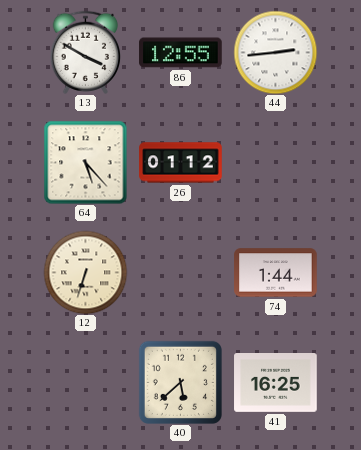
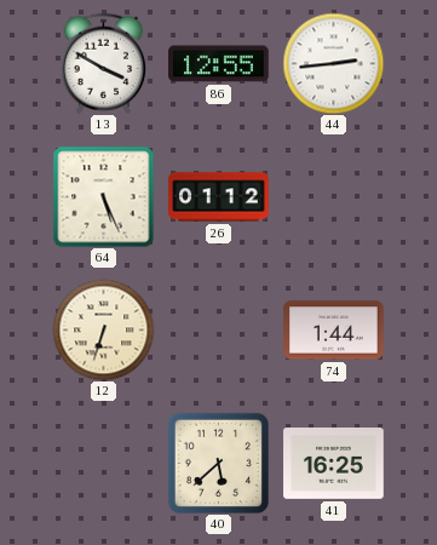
64: 5:23 -> 5:26
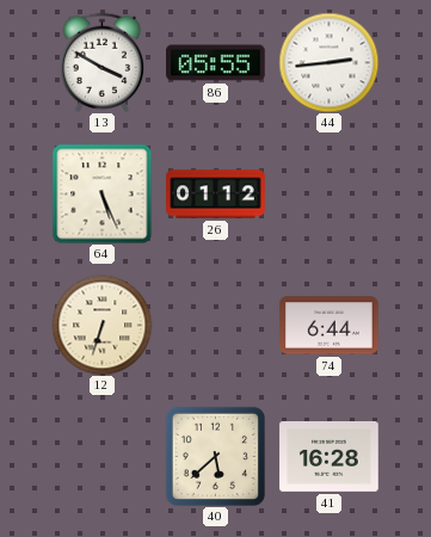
86: 12:55 -> 05:55
74: 1:44 -> 6:44
41: 16:25 -> 16:28
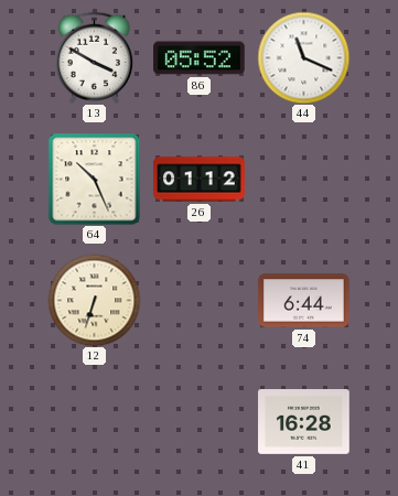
86: 05:55 -> 05:52
44: 2:44 -> 11:19
64: 5:26 -> 10:26
40: 5:38 -> none
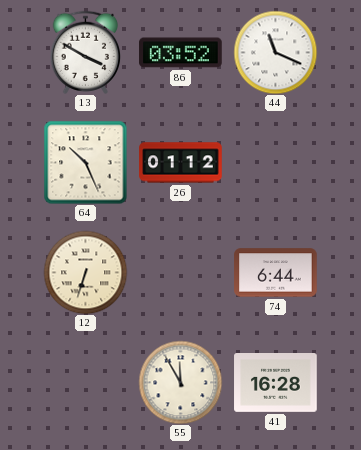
86: 05:52 -> 03:52
55: none -> 11:55
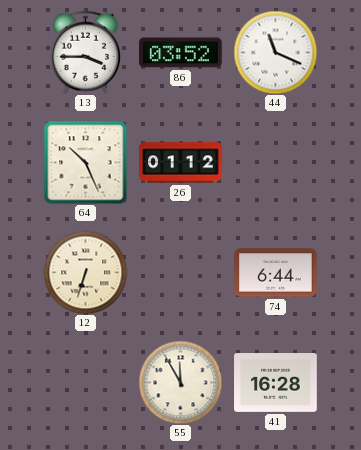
13: 3:50 -> 3:45
